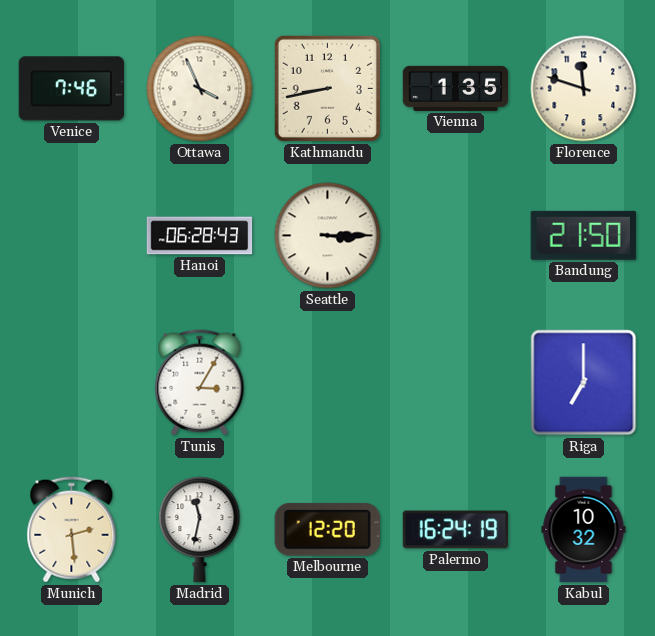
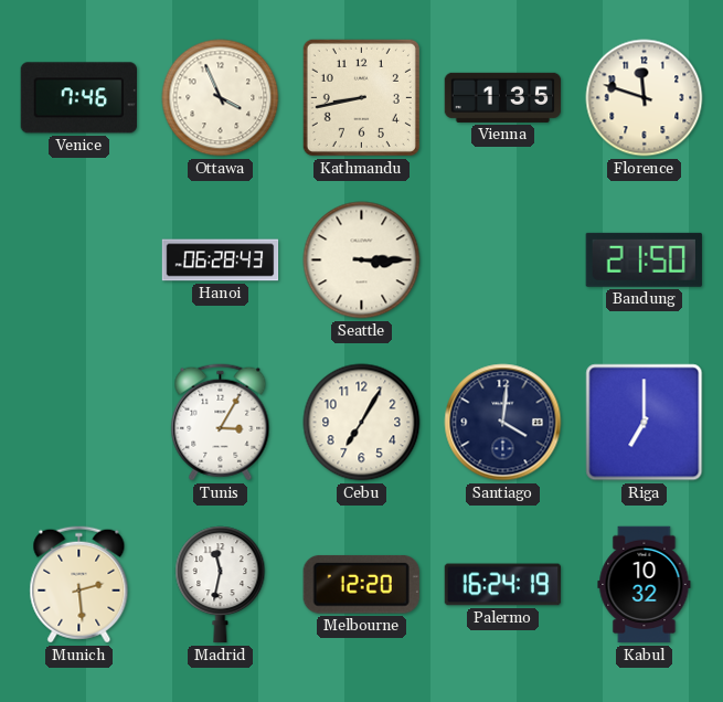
Cebu: none -> 7:05
Santiago: none -> 4:01
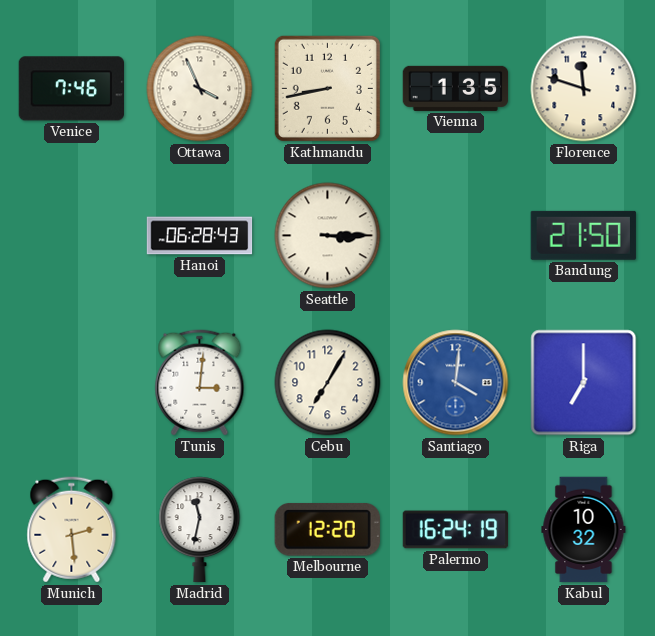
Tunis: 3:05 -> 3:01
Santiago dial: navy -> blue
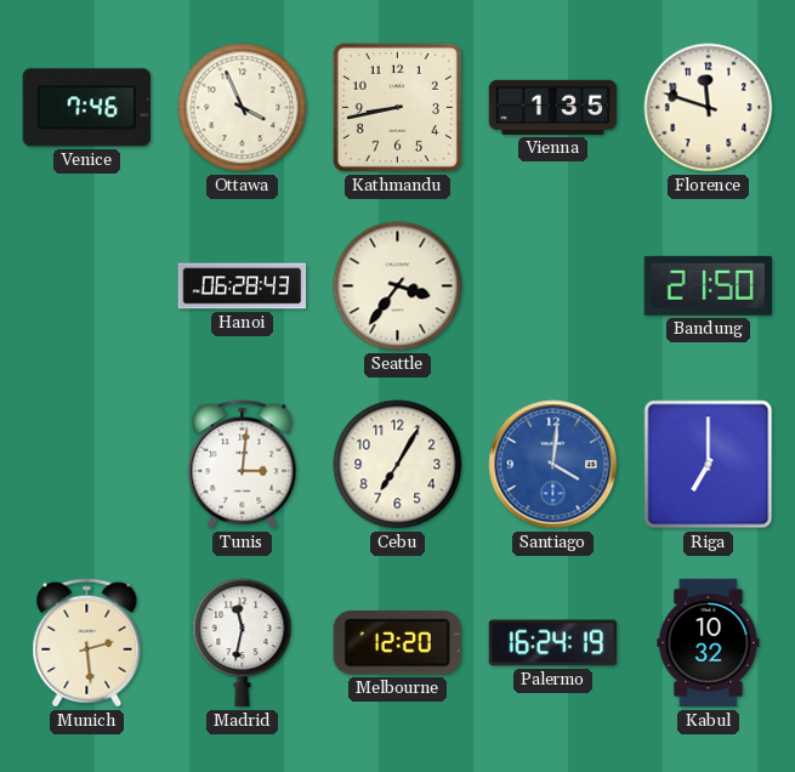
Seattle: 3:15 -> 3:36
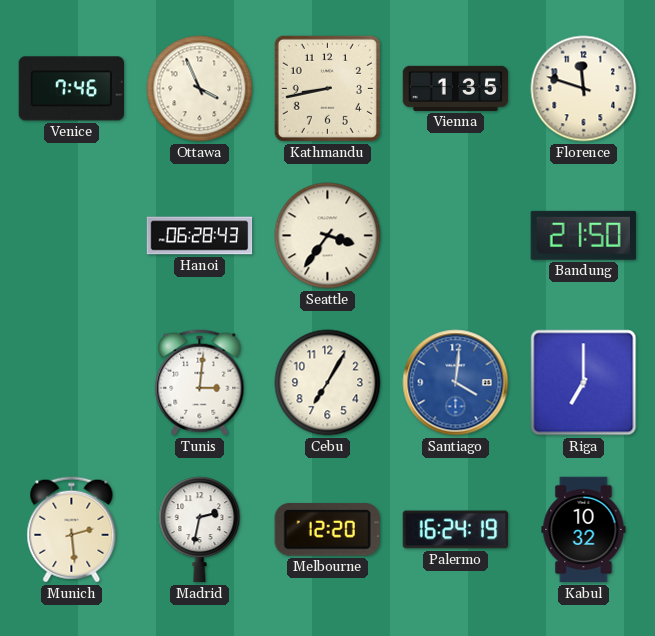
Madrid: 11:32 -> 2:32
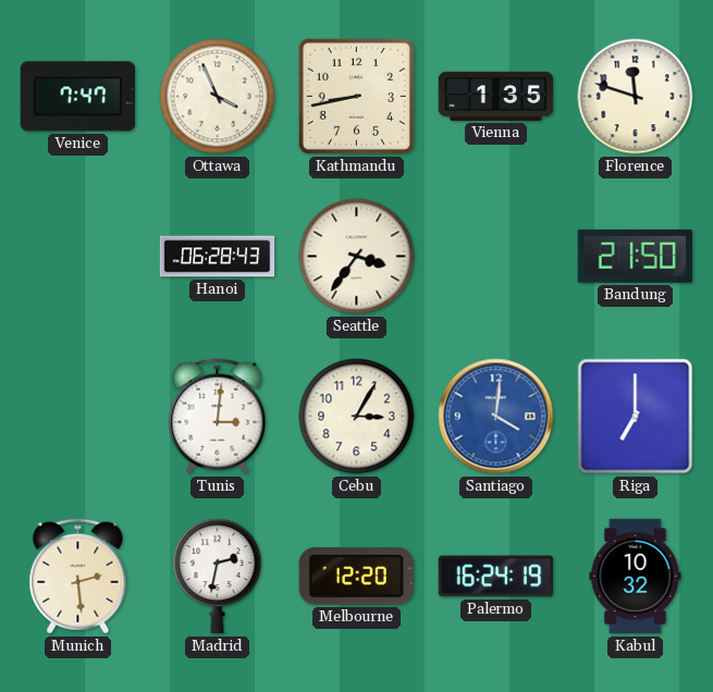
Venice: 7:46 -> 7:47
Cebu: 7:05 -> 3:05
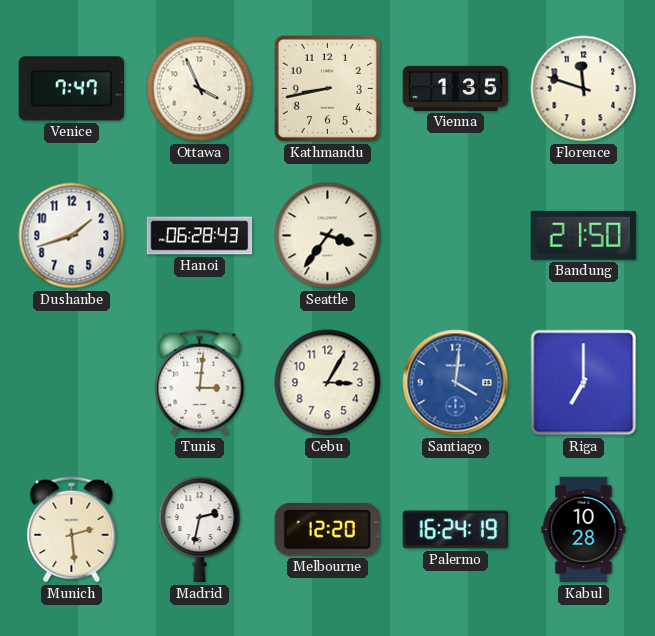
Dushanbe: none -> 1:42
Kabul: 10:32 -> 10:28
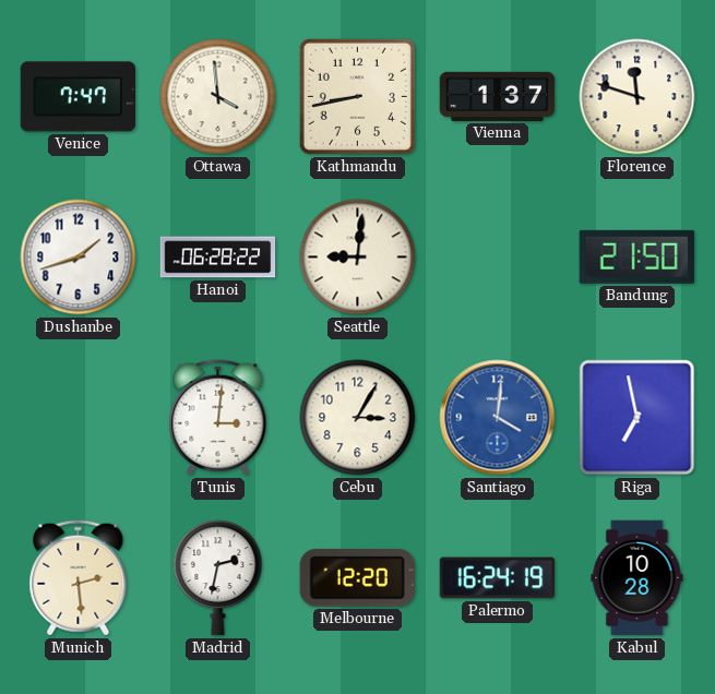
Ottawa: 3:56 -> 3:59
Vienna: 1:35 -> 1:37
Hanoi: 06:28:43 -> 06:28:22
Seattle: 3:36 -> 9:01
Riga: 7:00 -> 6:58
